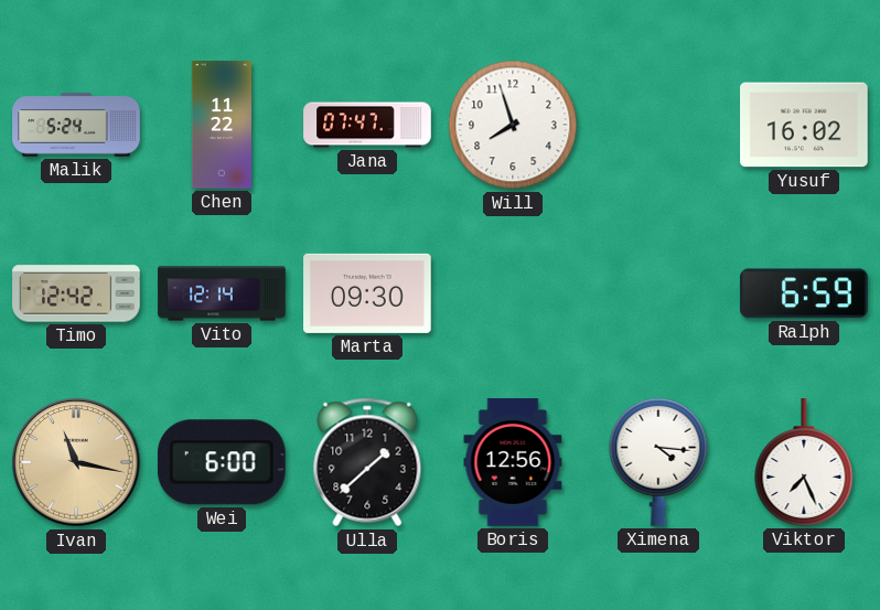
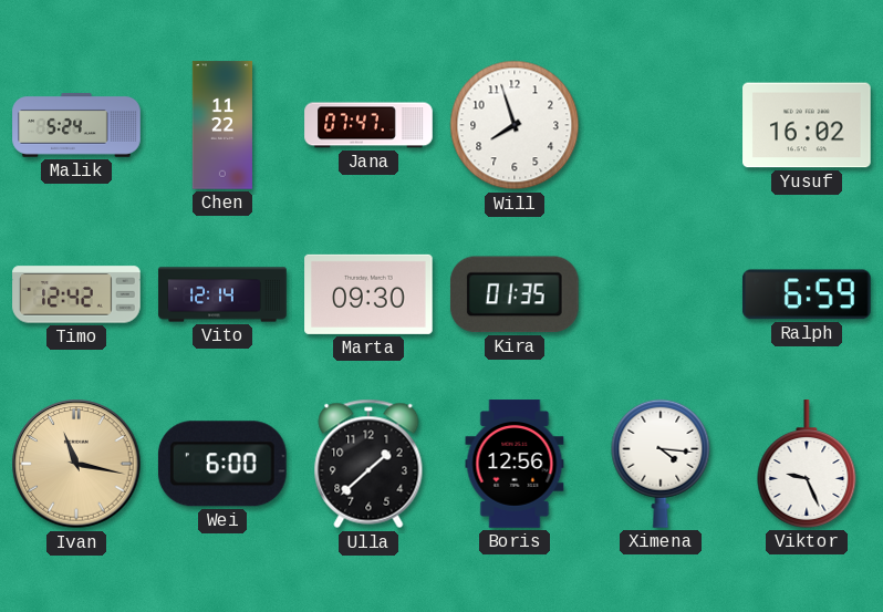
Kira: none -> 01:35
Viktor: 7:26 -> 9:26
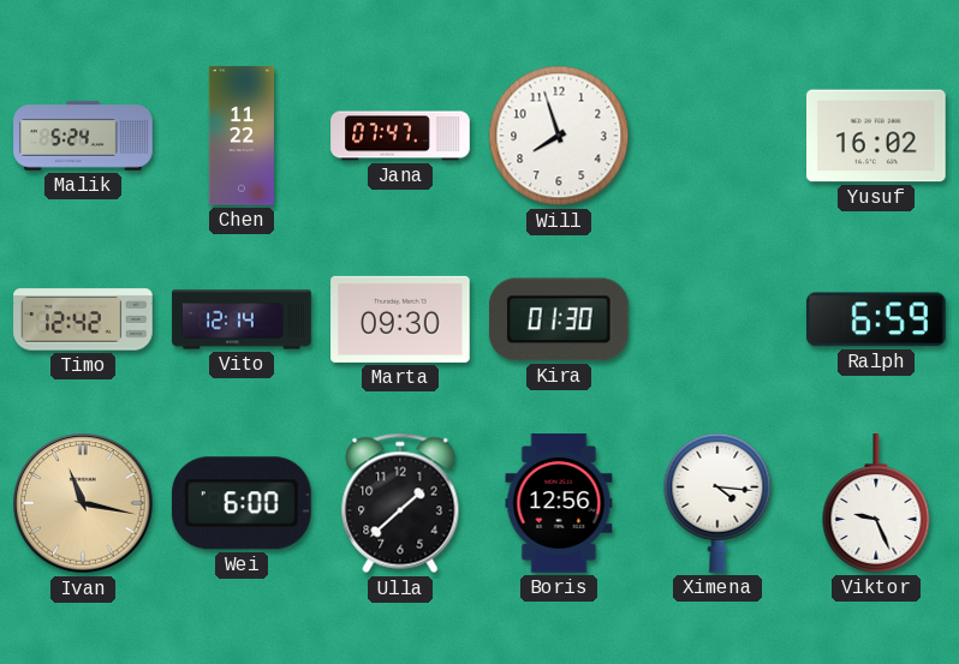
Kira: 01:35 -> 01:30
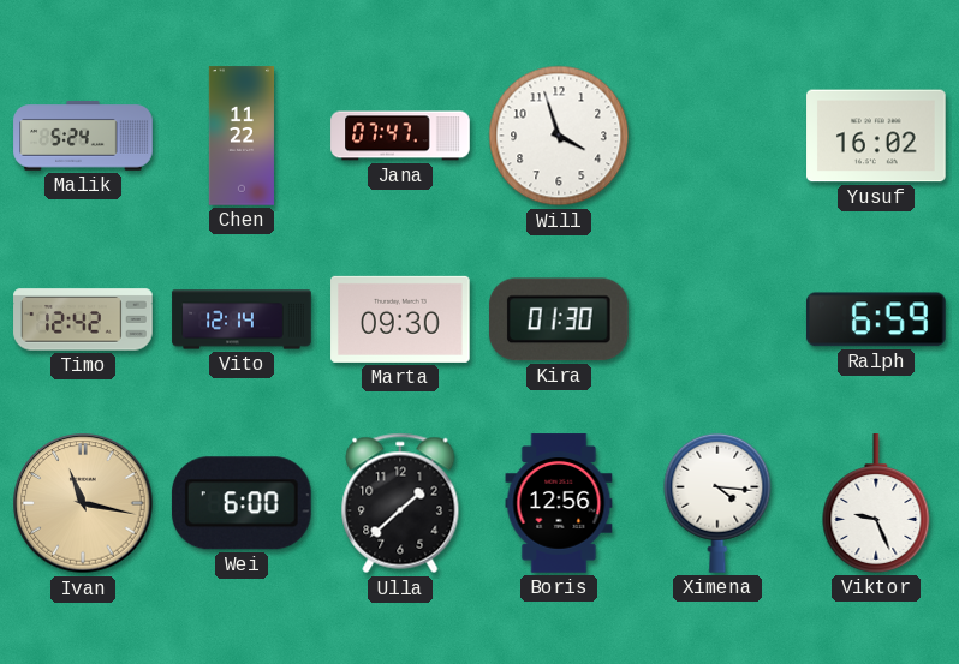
Will: 7:57 -> 3:57
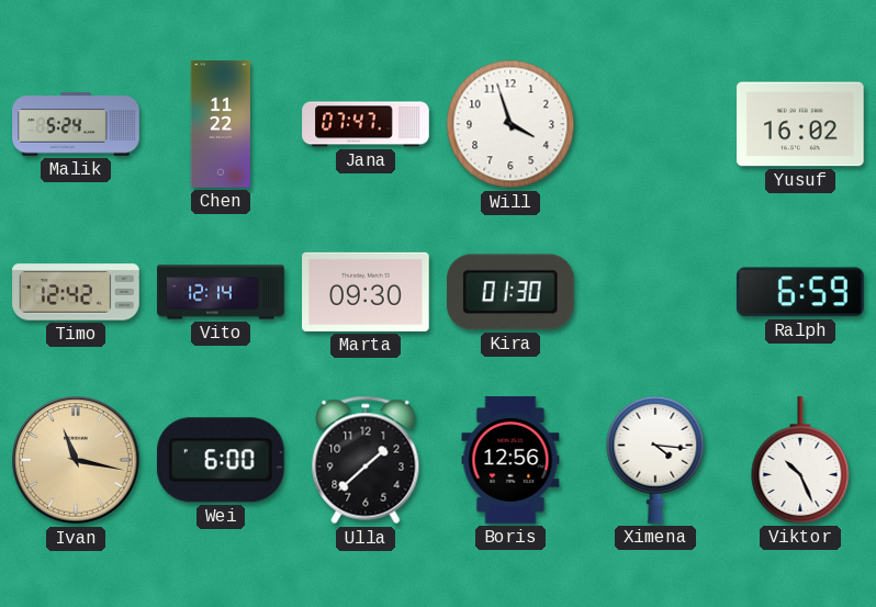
Viktor: 9:26 -> 10:26
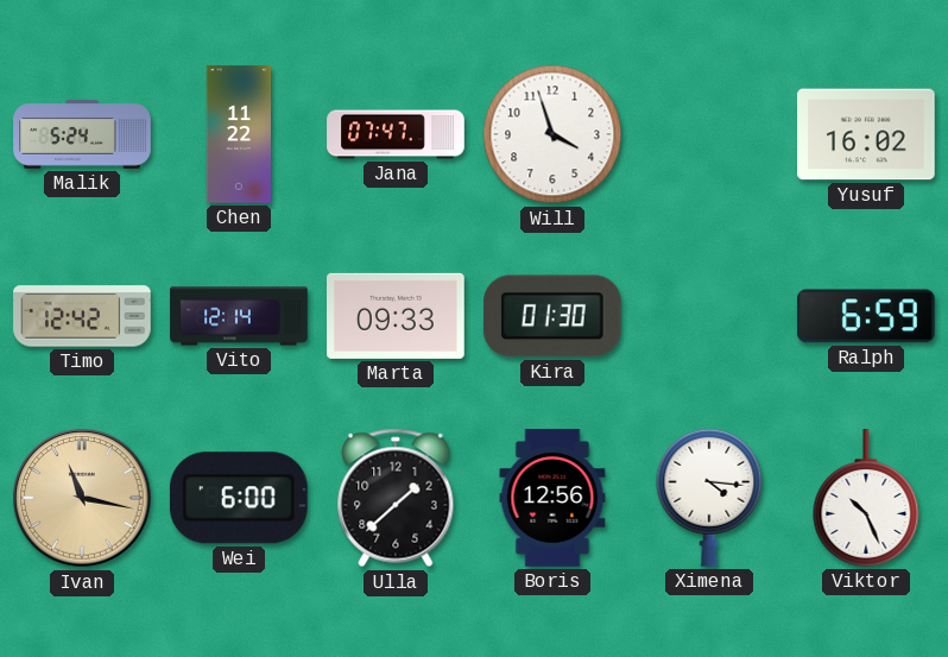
Marta: 09:30 -> 09:33
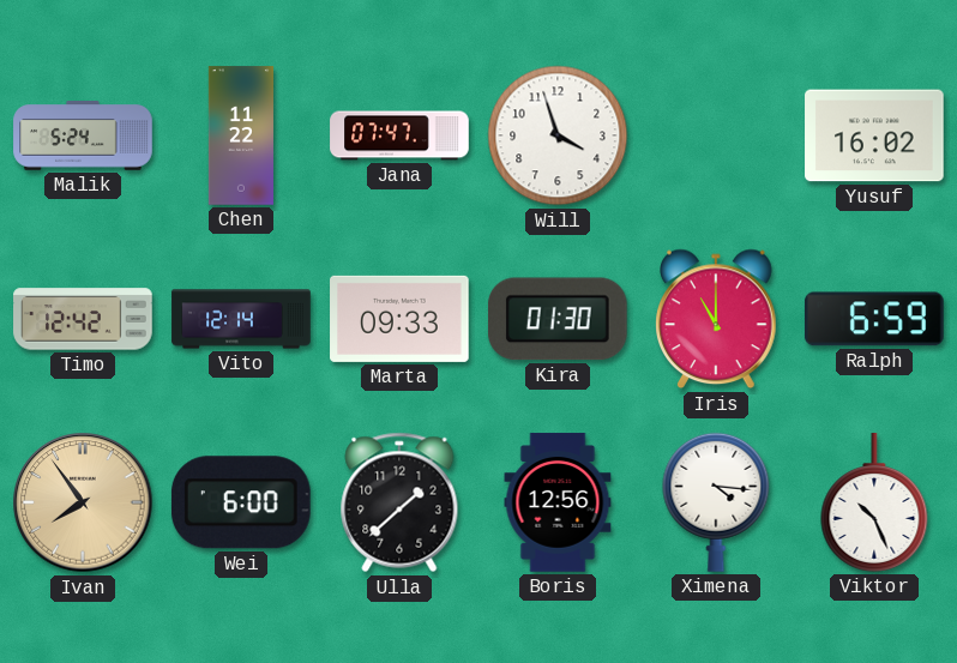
Iris: none -> 11:00
Ivan: 11:17 -> 7:54
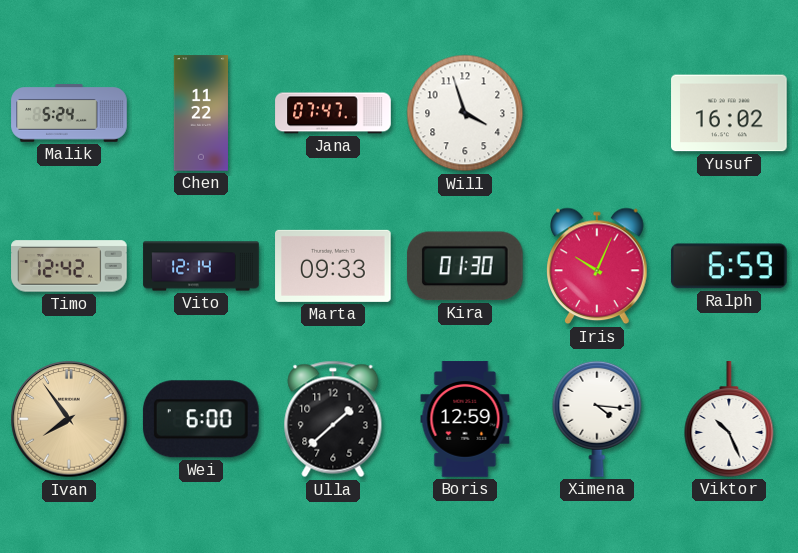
Iris: 11:00 -> 10:04
Boris: 12:56 -> 12:59
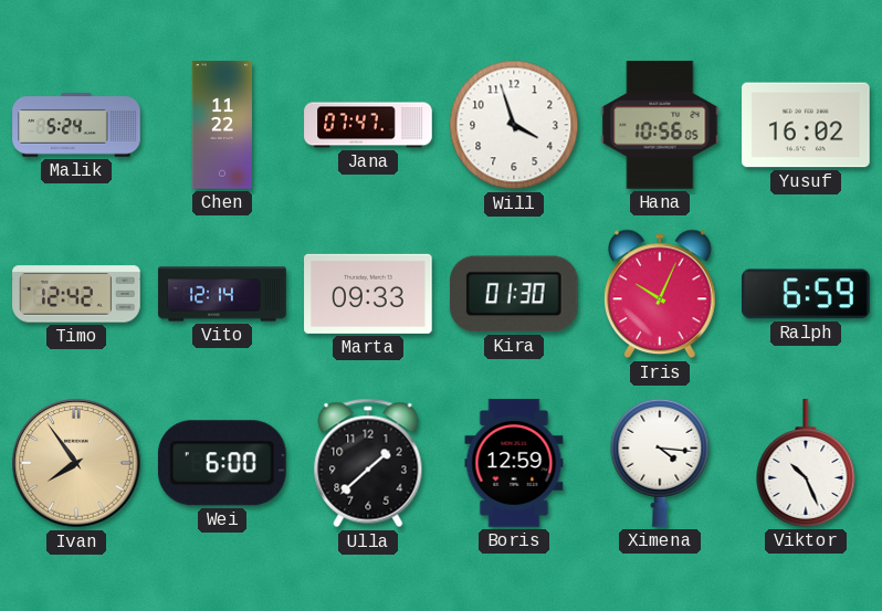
Hana: none -> 10:56
